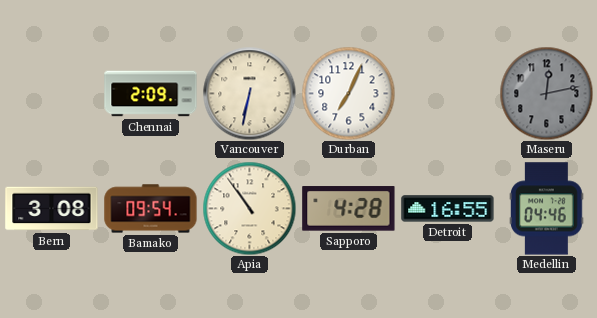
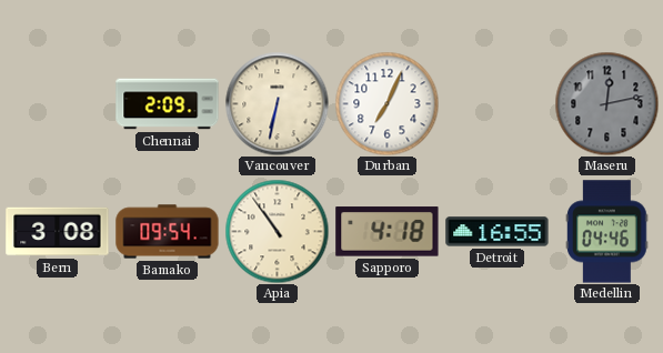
Sapporo: 4:28 -> 4:18
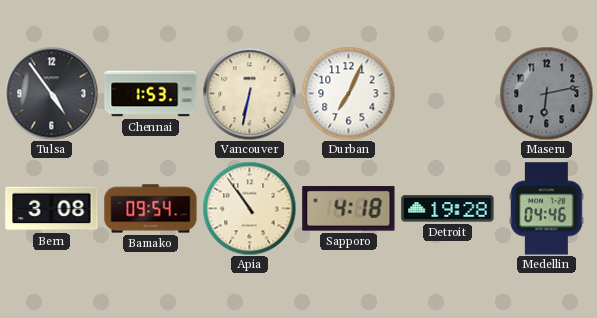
Tulsa: none -> 4:54
Chennai: 2:09 -> 1:53
Maseru: 12:13 -> 6:13
Detroit: 16:55 -> 19:28
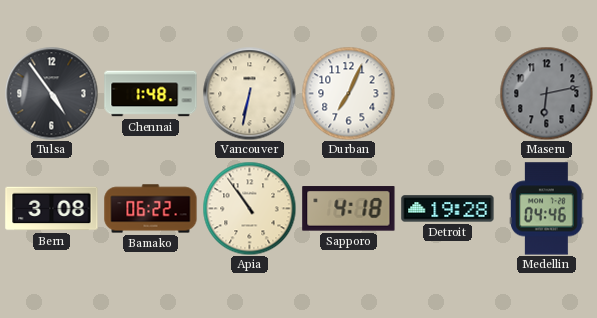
Chennai: 1:53 -> 1:48
Bamako: 09:54 -> 06:22
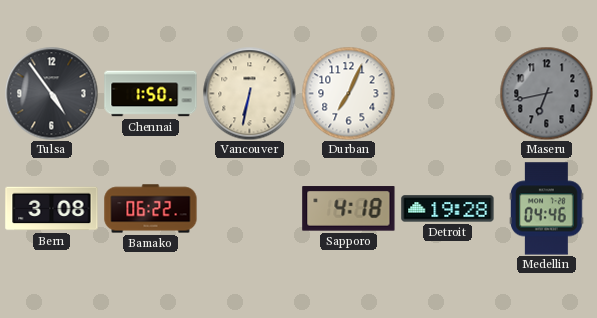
Chennai: 1:48 -> 1:50
Maseru: 6:13 -> 6:43
Apia: 10:54 -> none
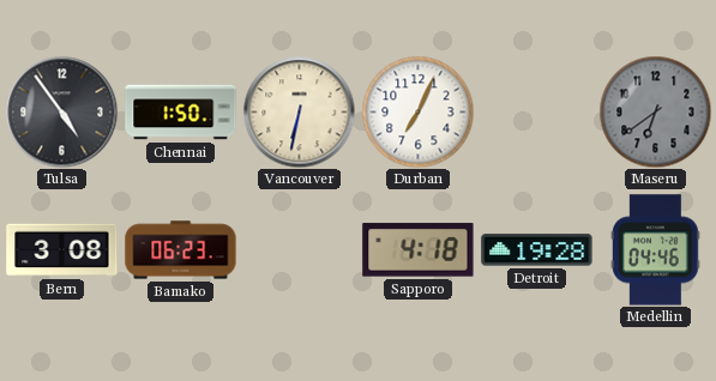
Maseru: 6:43 -> 6:39
Bamako: 06:22 -> 06:23
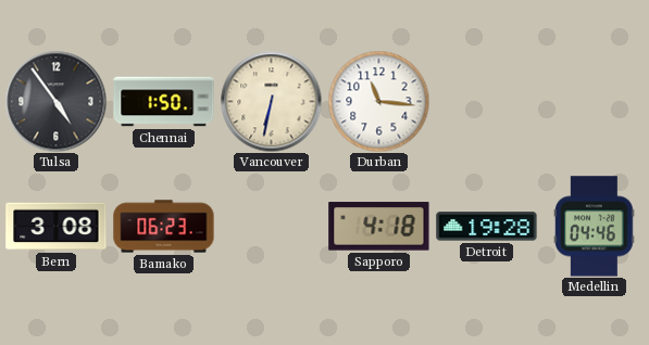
Durban: 7:04 -> 11:16
Maseru: 6:39 -> none
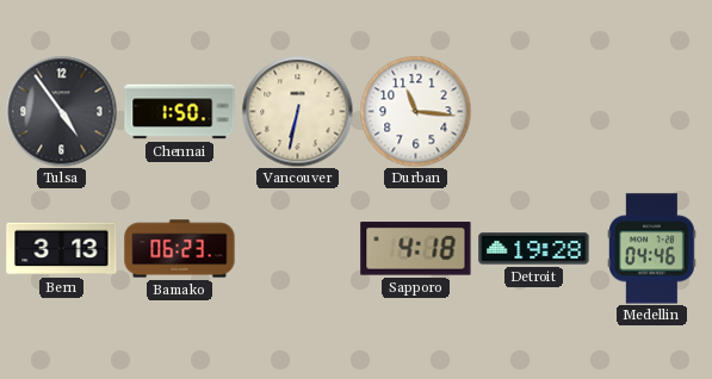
Bern: 3:08 -> 3:13
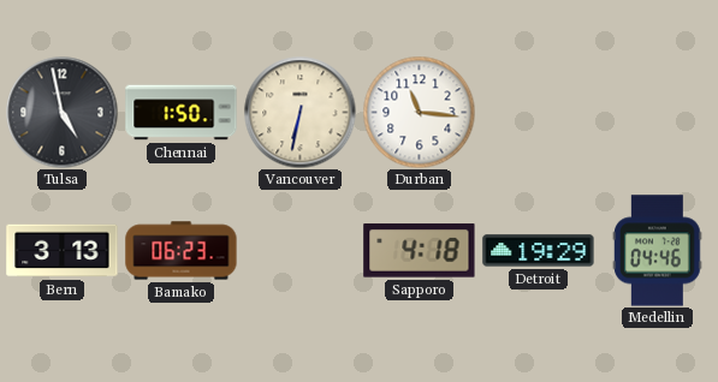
Tulsa: 4:54 -> 4:58
Detroit: 19:28 -> 19:29
